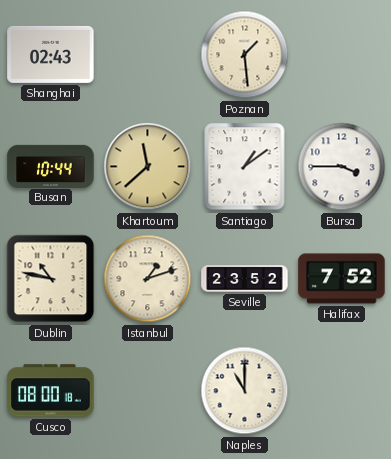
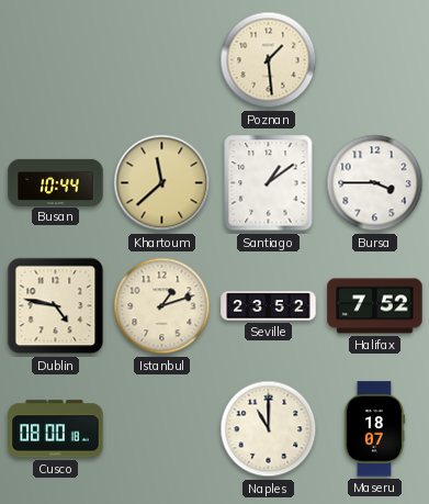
Shanghai: 02:43 -> none
Dublin: 10:47 -> 4:47
Maseru: none -> 18:07
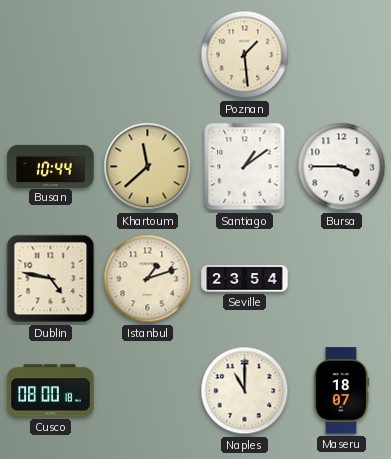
Seville: 23:52 -> 23:54
Halifax: 7:52 -> none
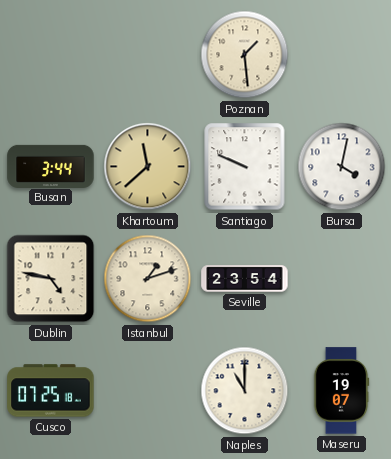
Busan: 10:44 -> 3:44
Santiago: 1:09 -> 9:49
Bursa: 3:45 -> 4:02
Cusco: 08:00 -> 07:25
Maseru: 18:07 -> 19:07
